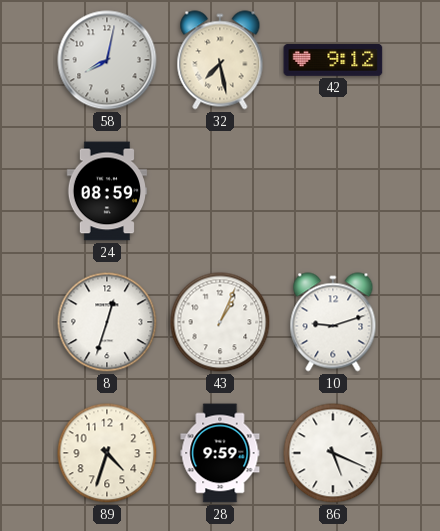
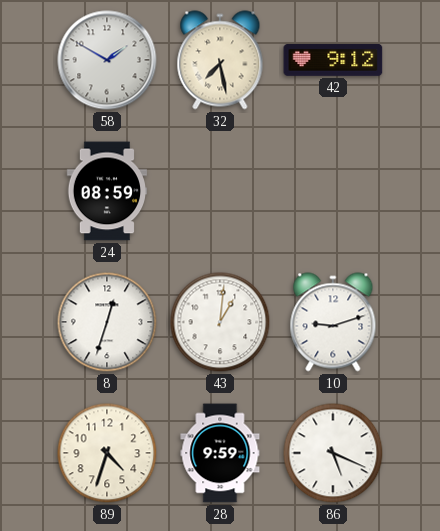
58: 8:02 -> 1:50
43: 1:04 -> 1:01
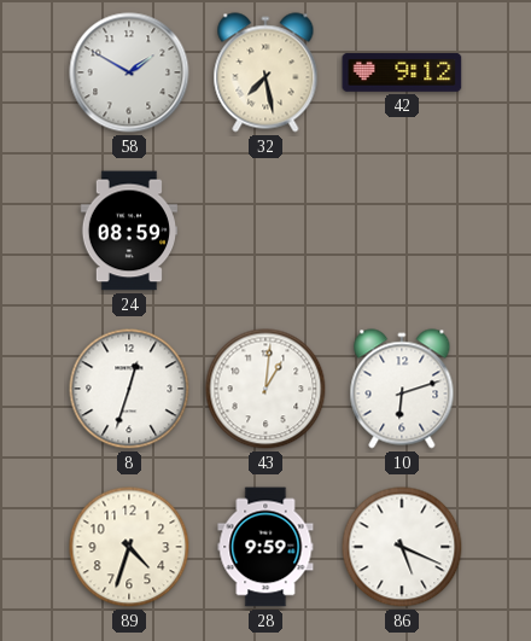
10: 9:12 -> 6:12
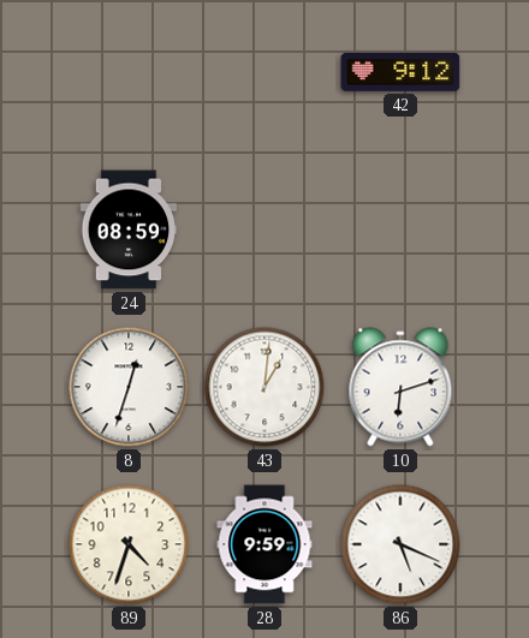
58: 1:50 -> none
32: 7:28 -> none
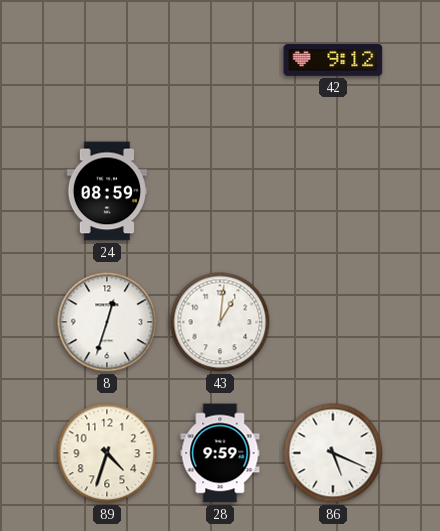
10: 6:12 -> none
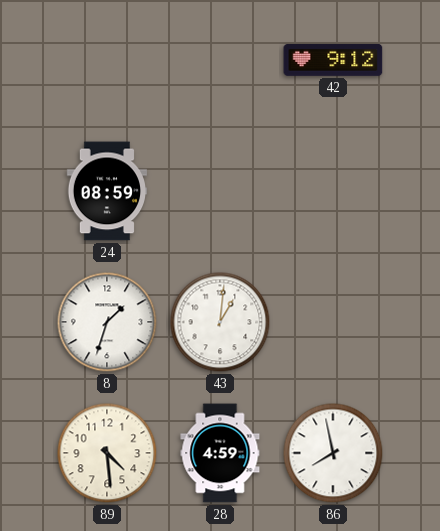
8: 12:33 -> 1:33
89: 4:33 -> 4:29
28: 9:59 -> 4:59
86: 5:19 -> 7:58
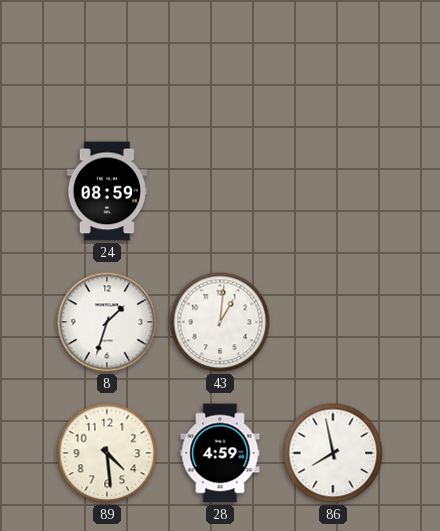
42: 9:12 -> none
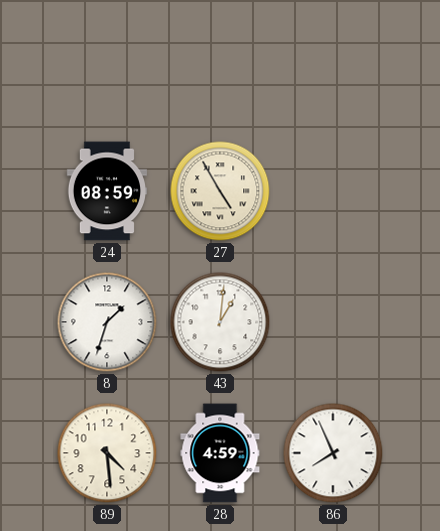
27: none -> 4:55
86: 7:58 -> 7:56
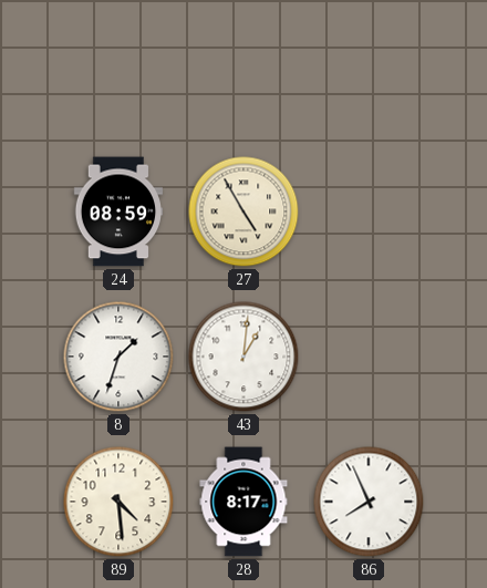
28: 4:59 -> 8:17
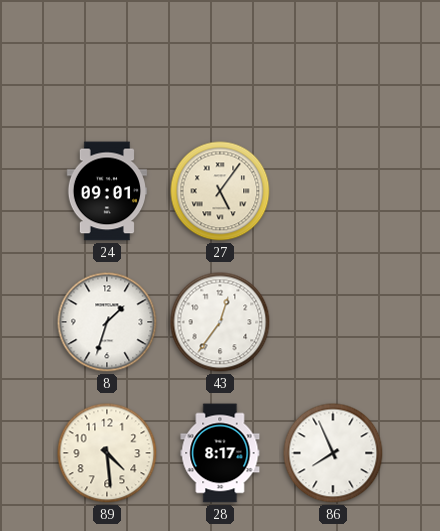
24: 08:59 -> 09:01
27: 4:55 -> 5:06
43: 1:01 -> 12:36
